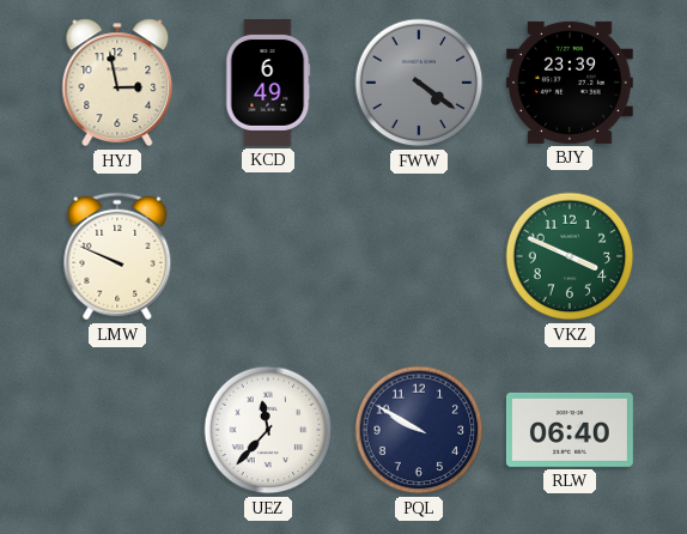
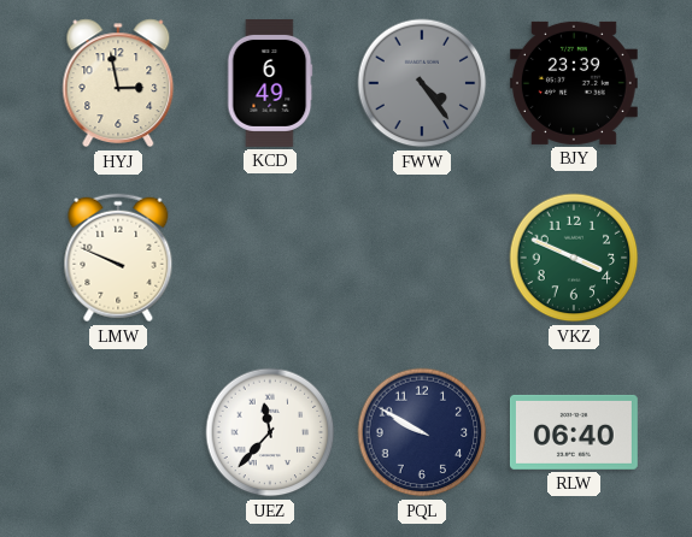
FWW: 4:21 -> 4:24
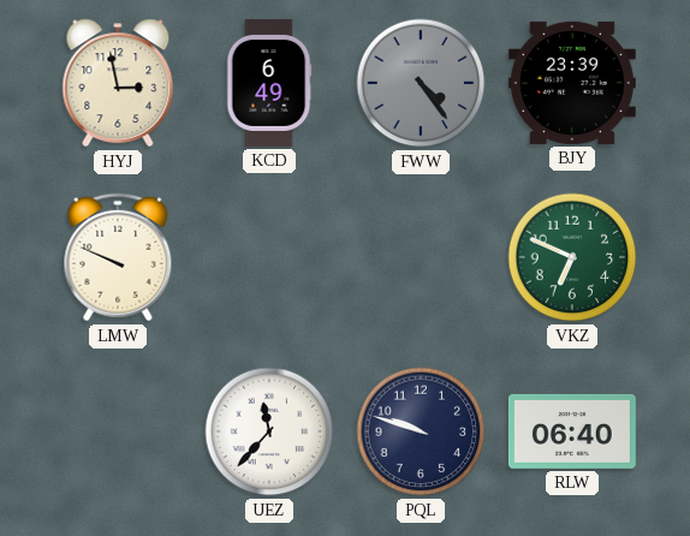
VKZ: 3:49 -> 6:49
PQL: 9:50 -> 9:48
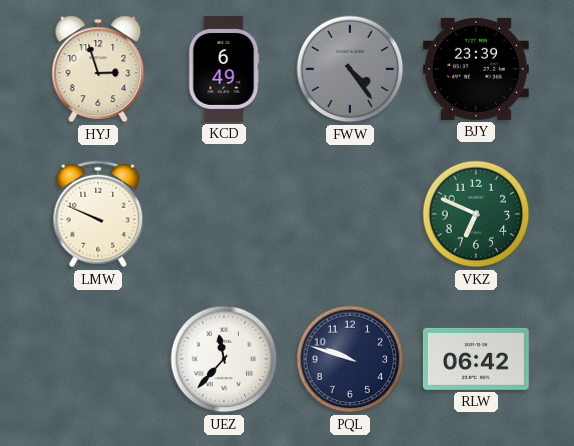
HYJ: 2:58 -> 2:57
RLW: 06:40 -> 06:42
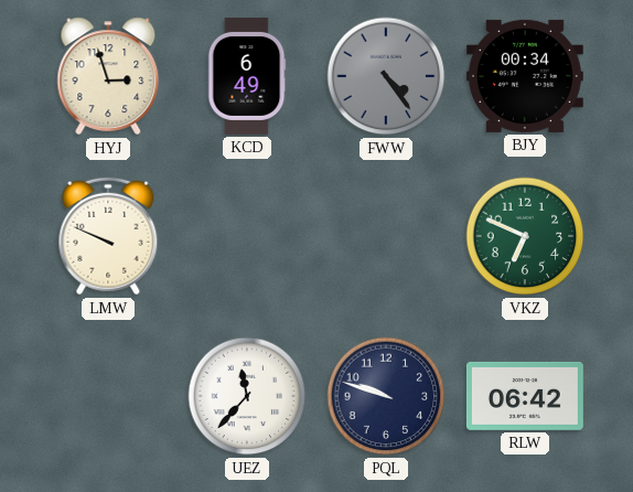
BJY: 23:39 -> 00:34
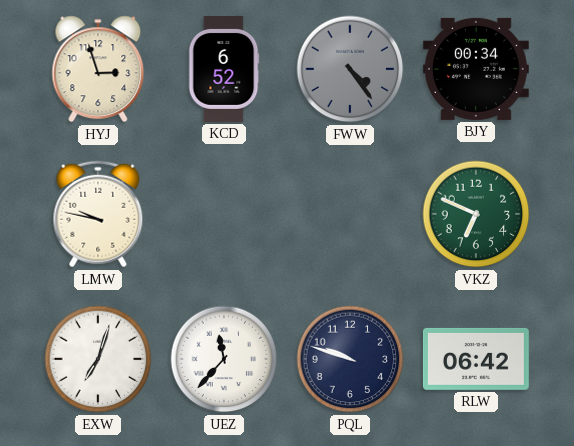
KCD: 6:49 -> 6:52
LMW: 9:49 -> 9:47
EXW: none -> 7:03
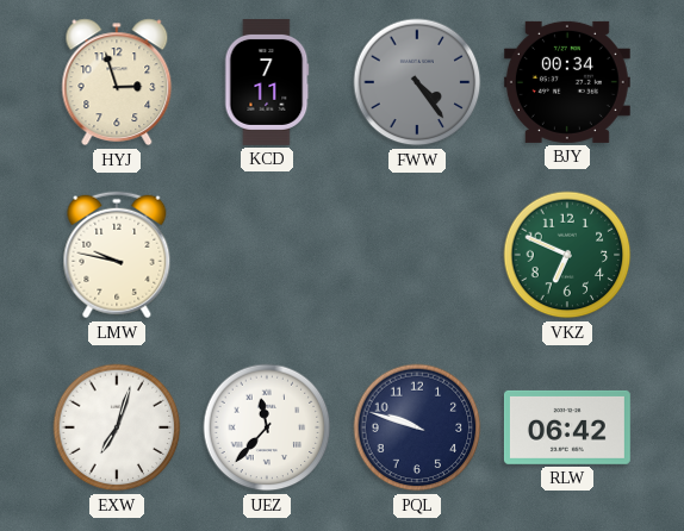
KCD: 6:52 -> 7:11
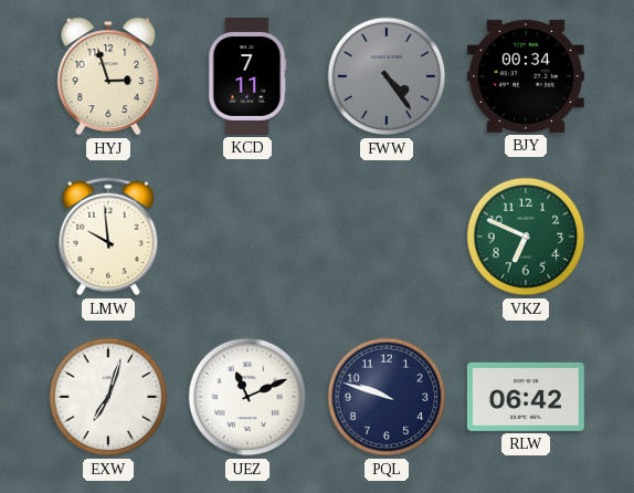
LMW: 9:47 -> 9:59
UEZ: 11:37 -> 11:11
